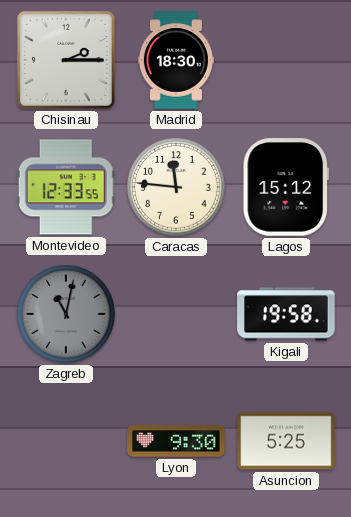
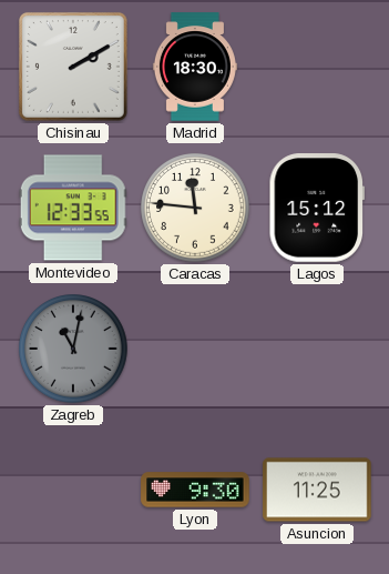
Chisinau: 2:15 -> 2:10
Kigali: 19:58 -> none
Asuncion: 5:25 -> 11:25
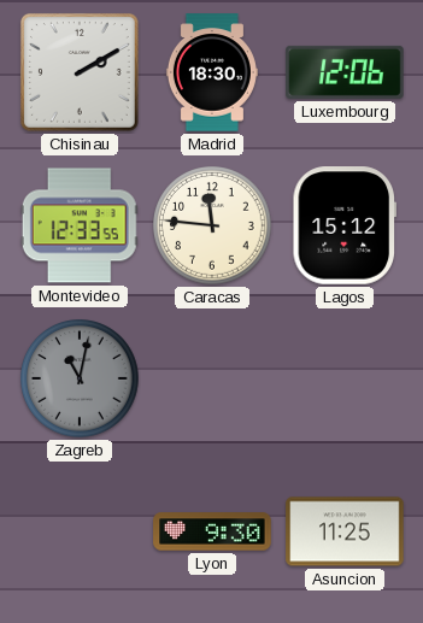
Luxembourg: none -> 12:06
